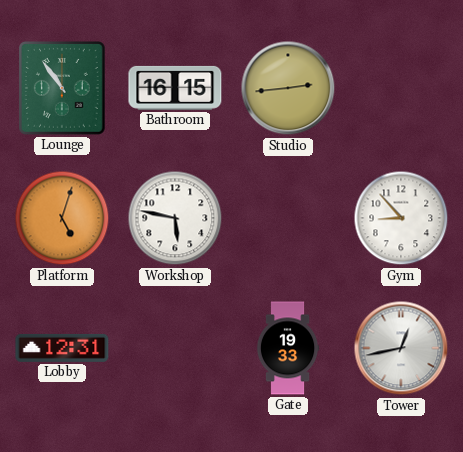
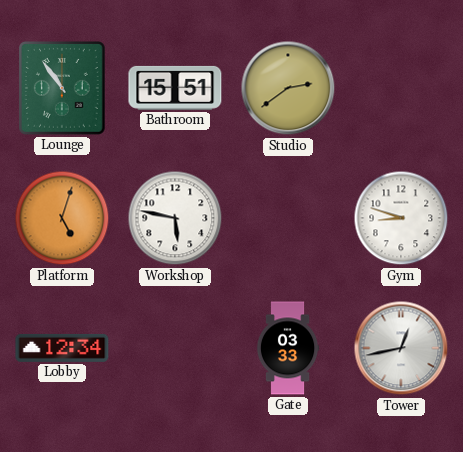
Bathroom: 16:15 -> 15:51
Studio: 2:44 -> 2:39
Gym: 8:53 -> 8:48
Lobby: 12:31 -> 12:34
Gate: 19:33 -> 03:33
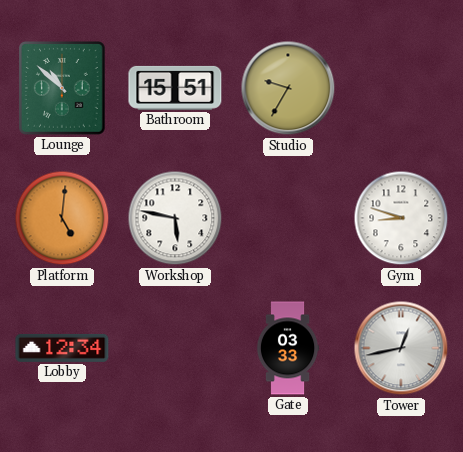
Lounge: 10:54 -> 10:52
Studio: 2:39 -> 9:35
Platform: 5:03 -> 5:01
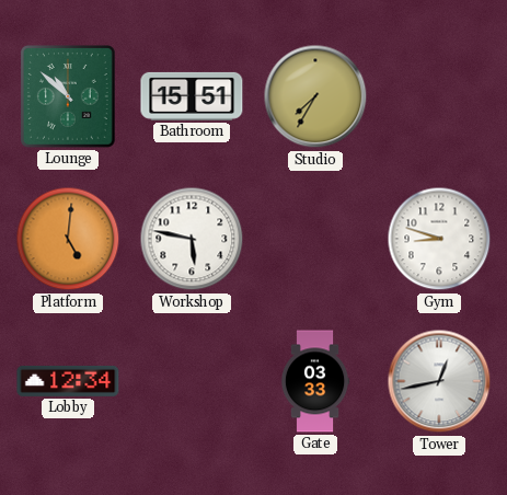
Studio: 9:35 -> 7:35
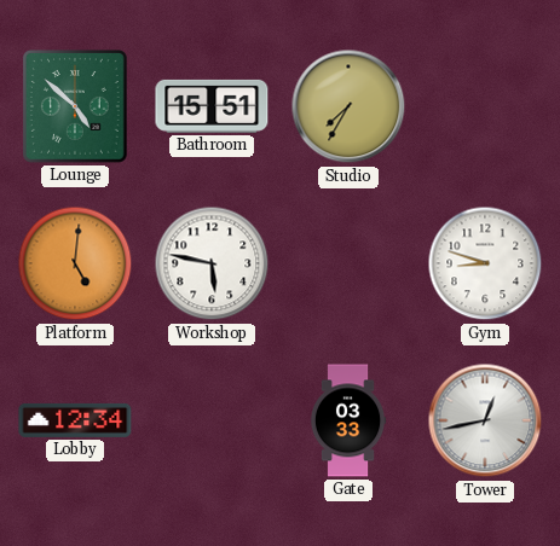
Lounge: 10:52 -> 4:52
